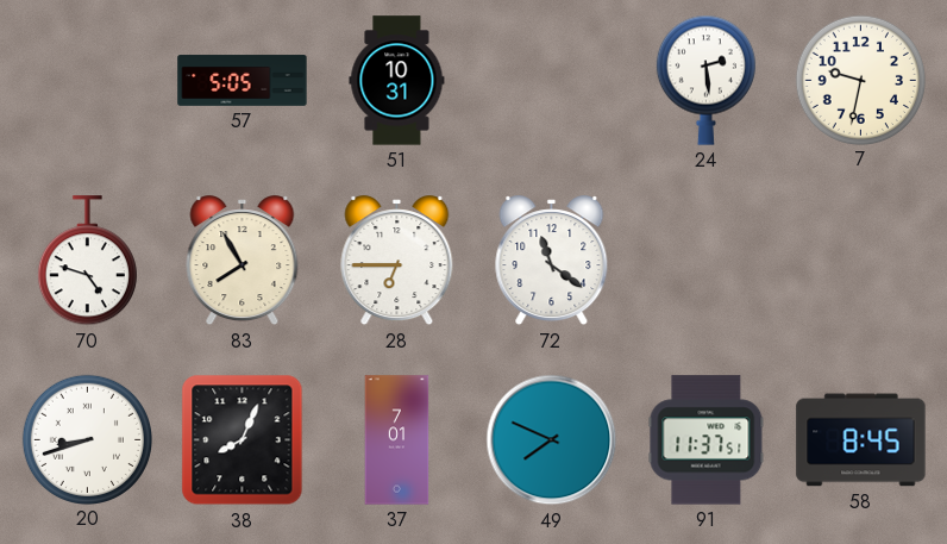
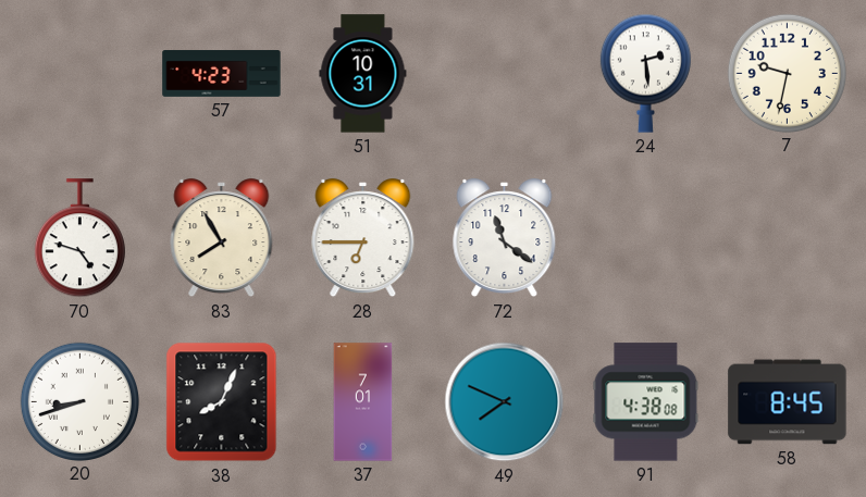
57: 5:05 -> 4:23
91: 11:37 -> 4:38
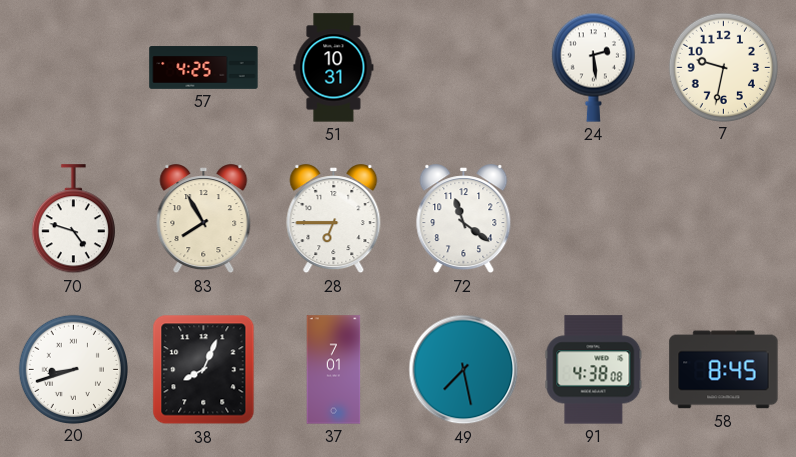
57: 4:23 -> 4:25
49: 7:49 -> 7:28
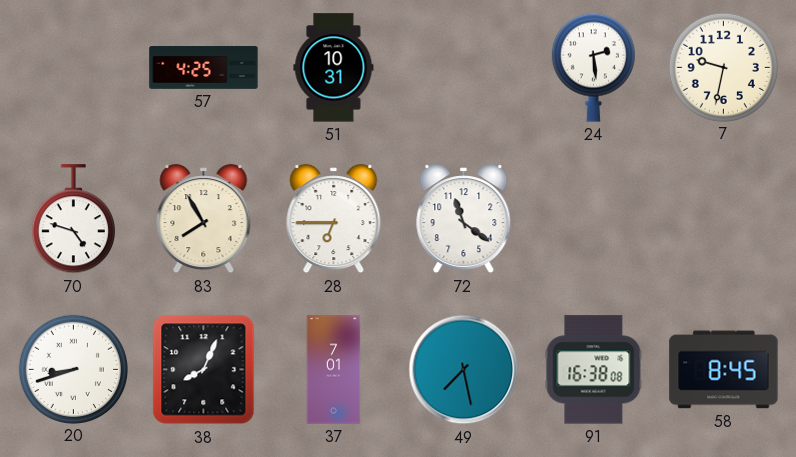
91: 4:38 -> 16:38
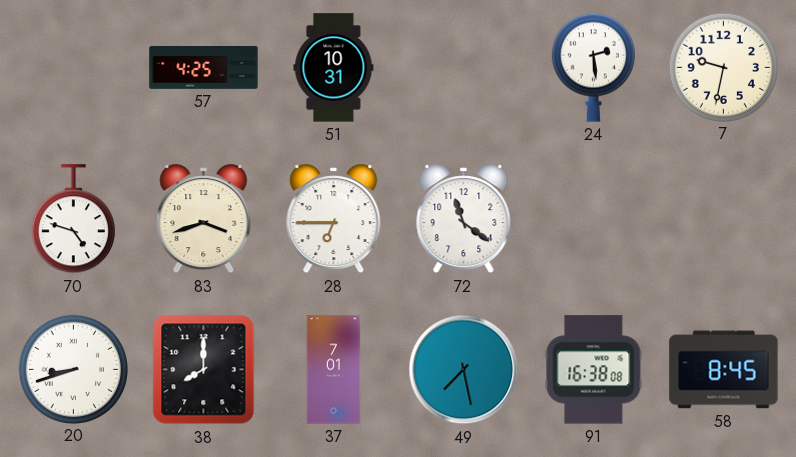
83: 7:55 -> 3:42
38: 8:04 -> 8:00
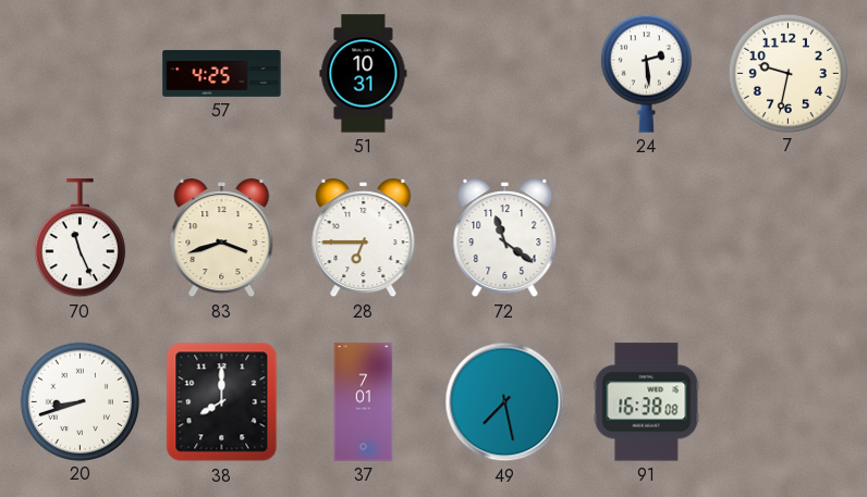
70: 4:48 -> 11:26
58: 8:45 -> none
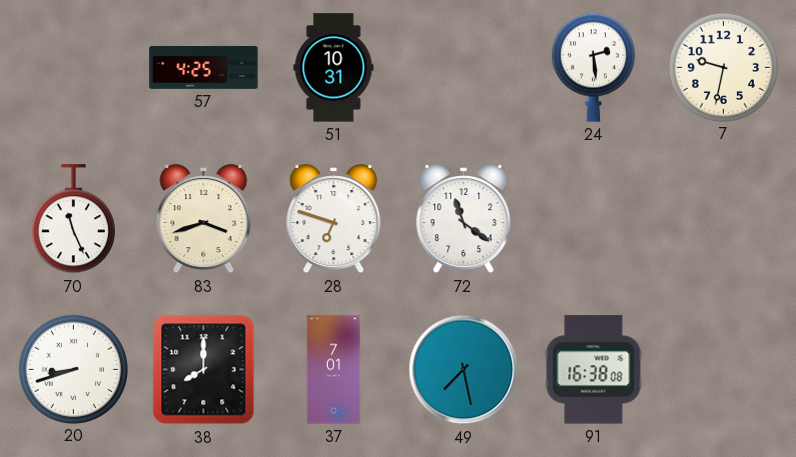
28: 6:45 -> 6:48
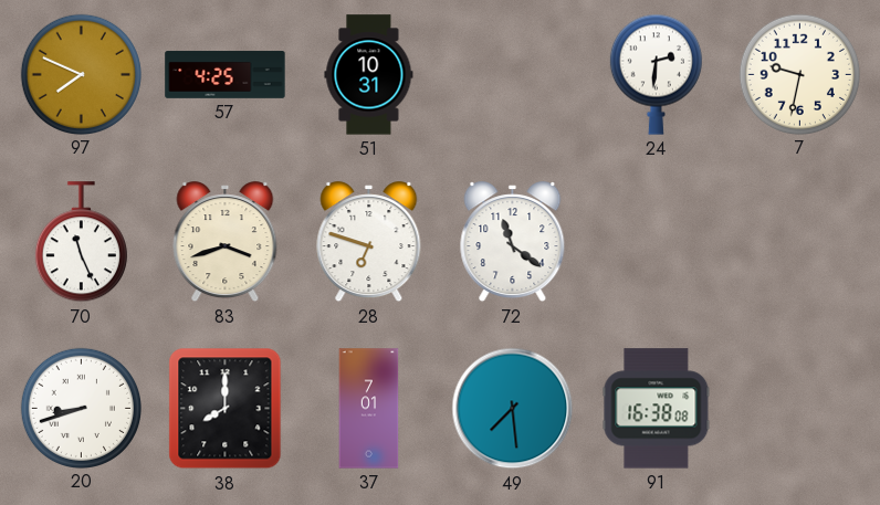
97: none -> 7:49
24: 2:29 -> 2:31
49: 7:28 -> 7:29
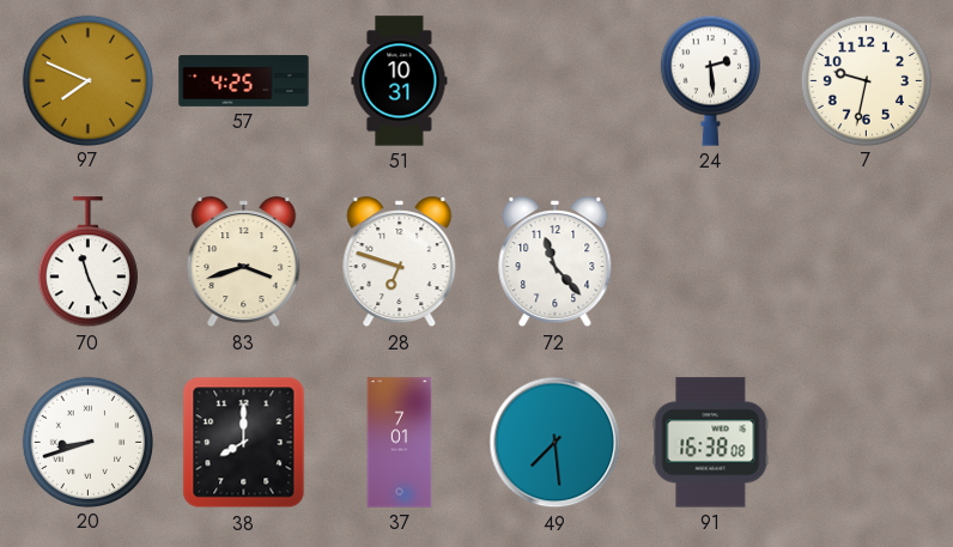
24: 2:31 -> 2:29
72: 11:21 -> 11:23
